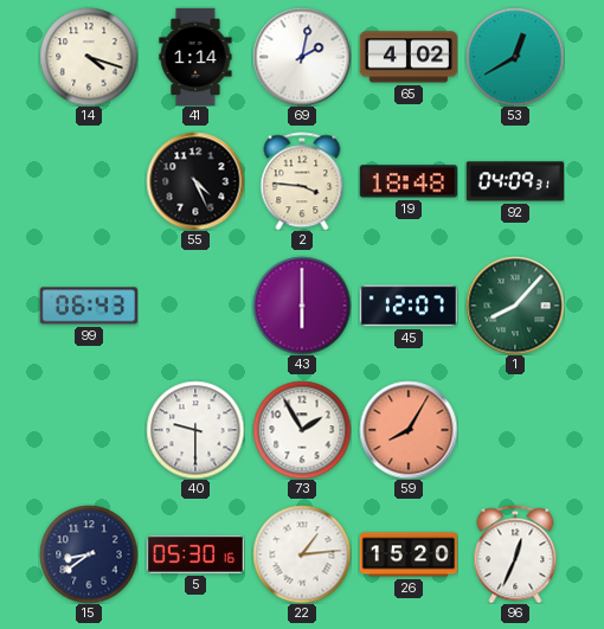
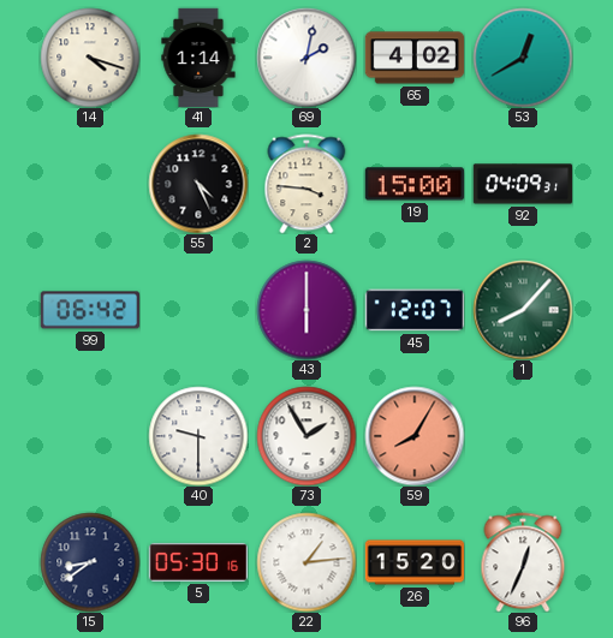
19: 18:48 -> 15:00
99: 06:43 -> 06:42
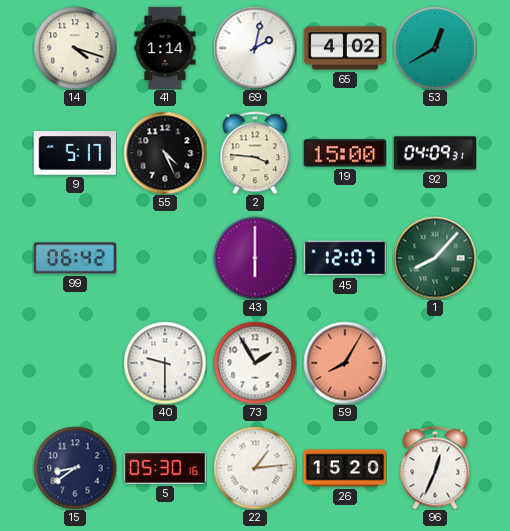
9: none -> 5:17
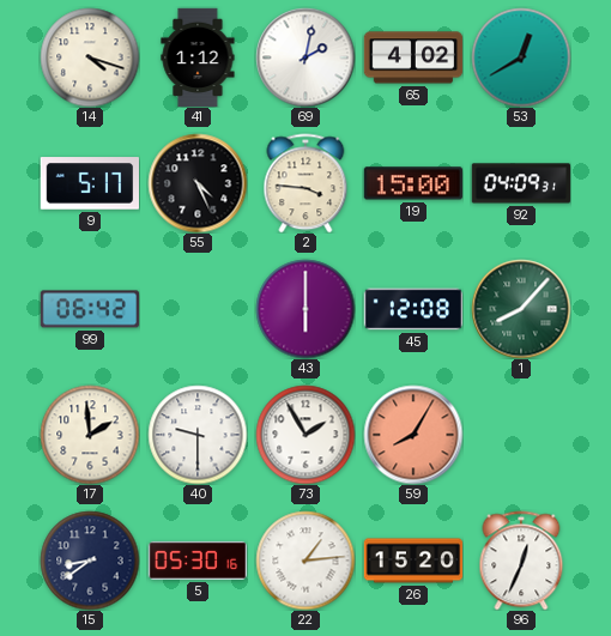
41: 1:14 -> 1:12
45: 12:07 -> 12:08
17: none -> 1:59
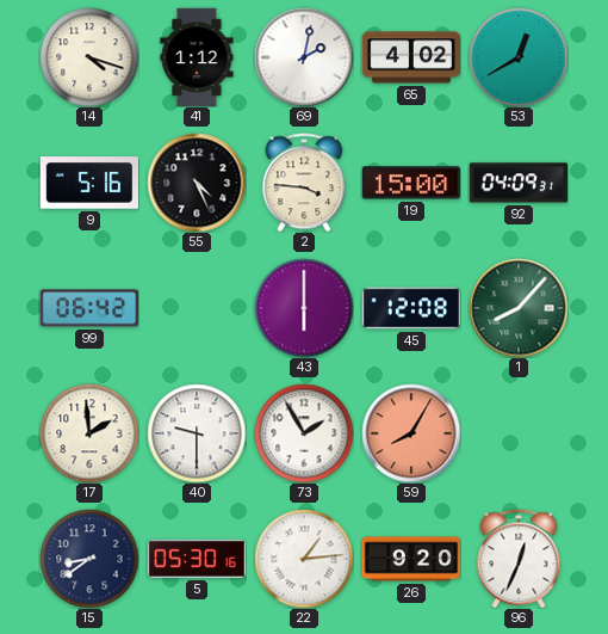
9: 5:17 -> 5:16
26: 15:20 -> 9:20
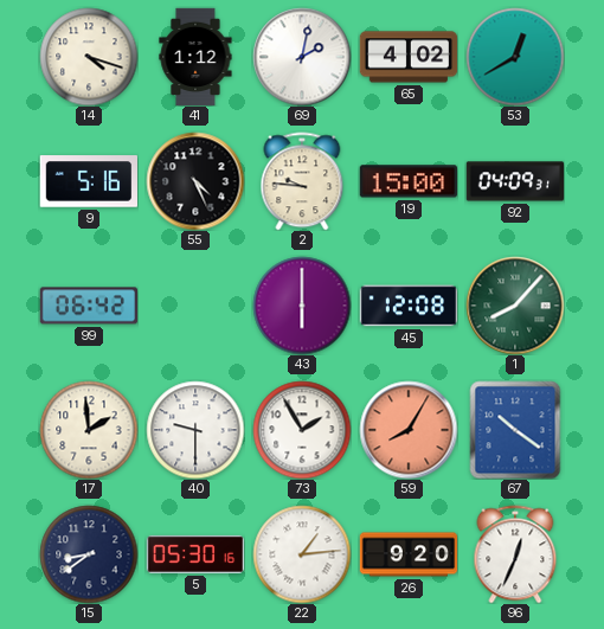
2: 3:46 -> 9:46
67: none -> 10:21
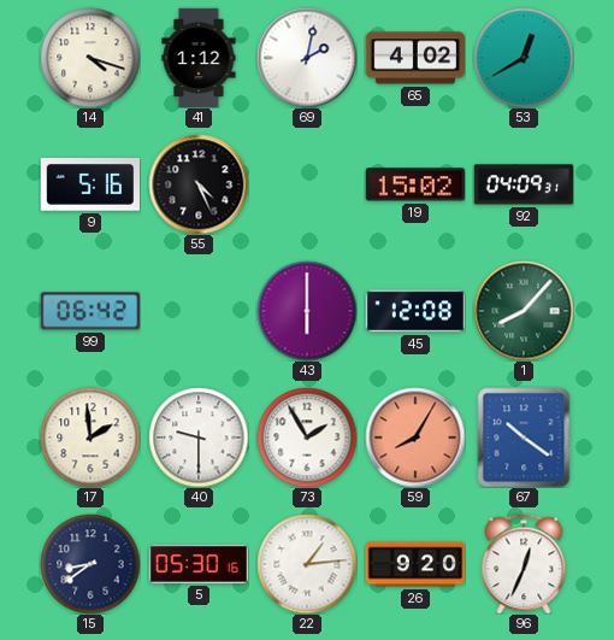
2: 9:46 -> none
19: 15:00 -> 15:02
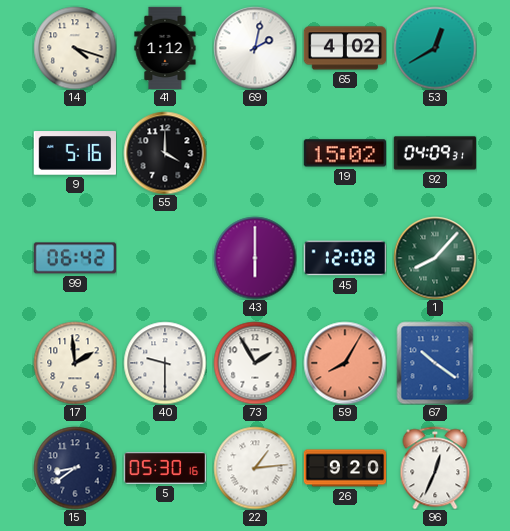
55: 4:26 -> 4:00
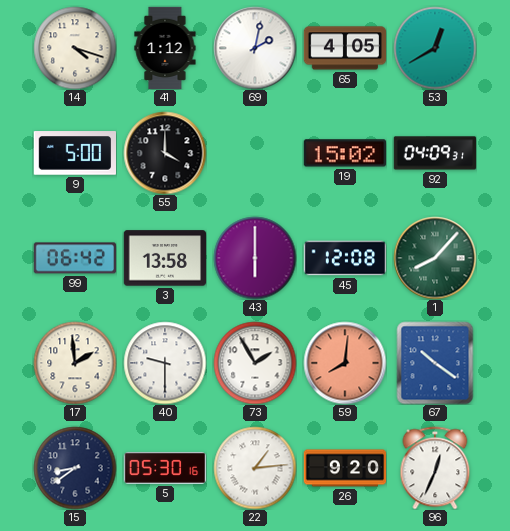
65: 4:02 -> 4:05
9: 5:16 -> 5:00
3: none -> 13:58
59: 8:05 -> 8:01
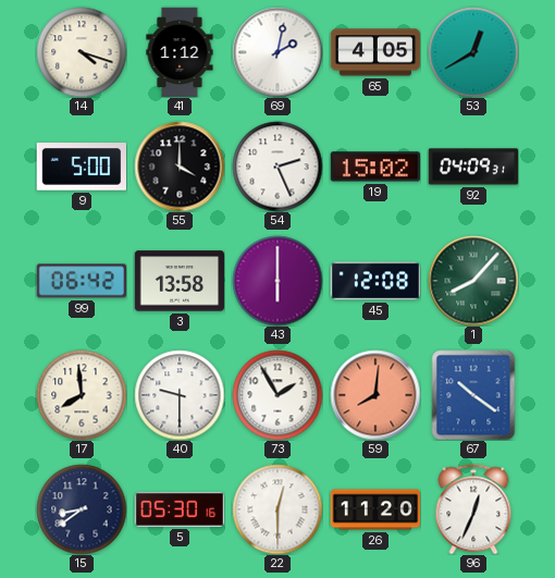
54: none -> 2:26
17: 1:59 -> 7:59
22: 1:14 -> 12:30
26: 9:20 -> 11:20
